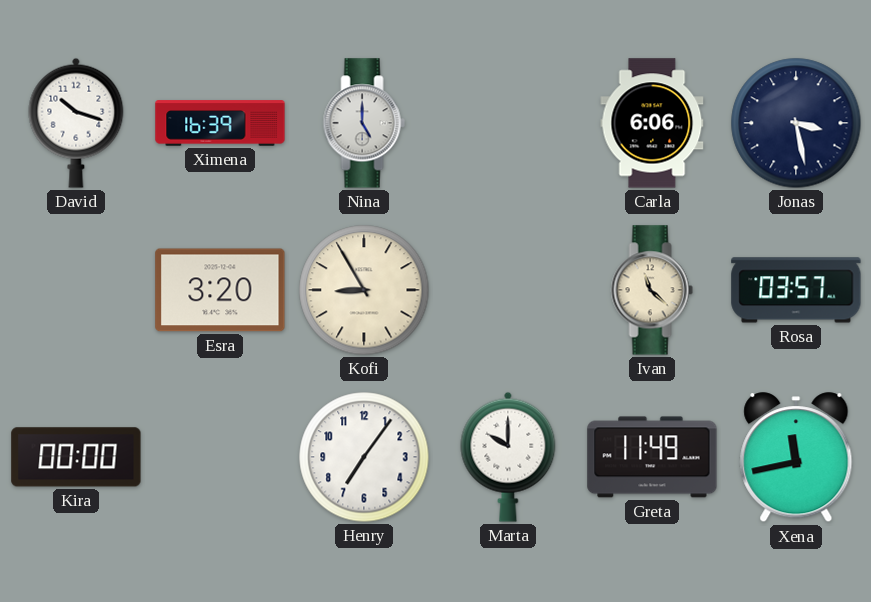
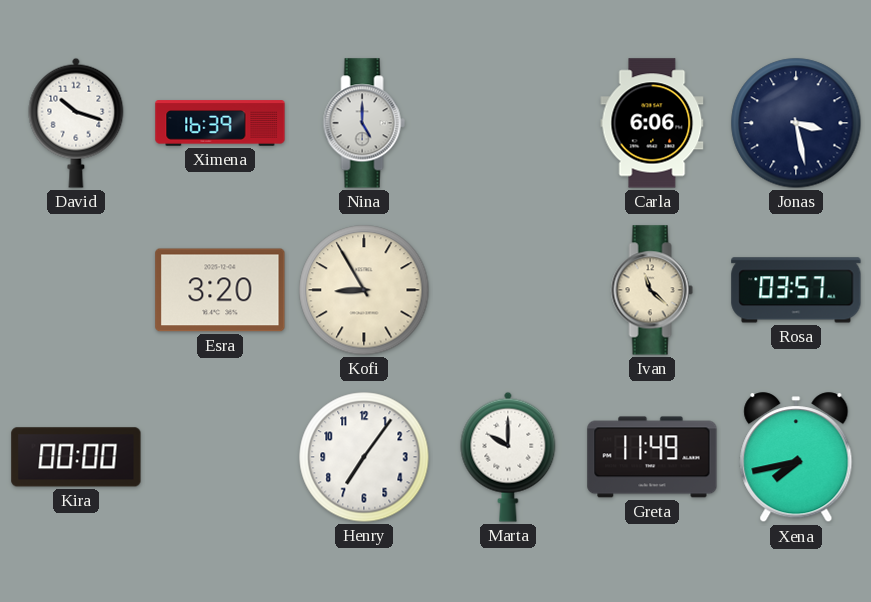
Xena: 11:43 -> 7:43
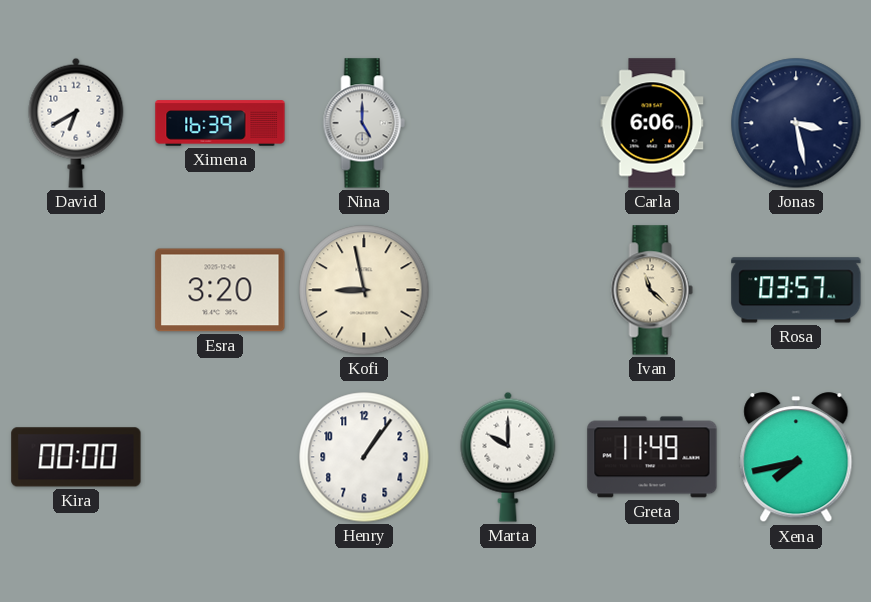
David: 10:18 -> 6:40
Kofi: 8:55 -> 8:58
Henry: 7:06 -> 1:06
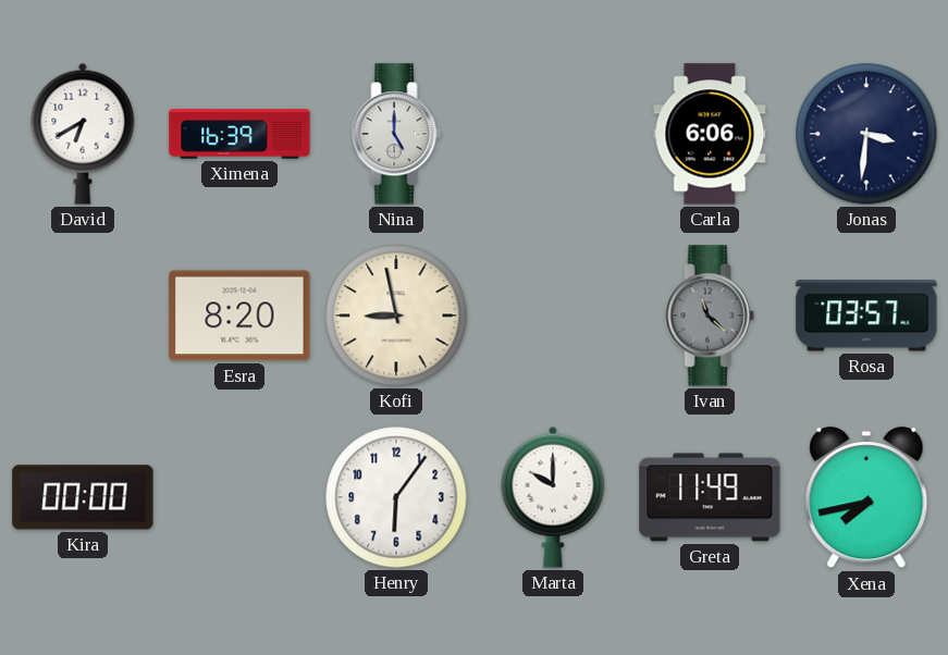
Jonas: 3:28 -> 3:31
Esra: 3:20 -> 8:20
Ivan dial: cream -> grey
Henry: 1:06 -> 6:06
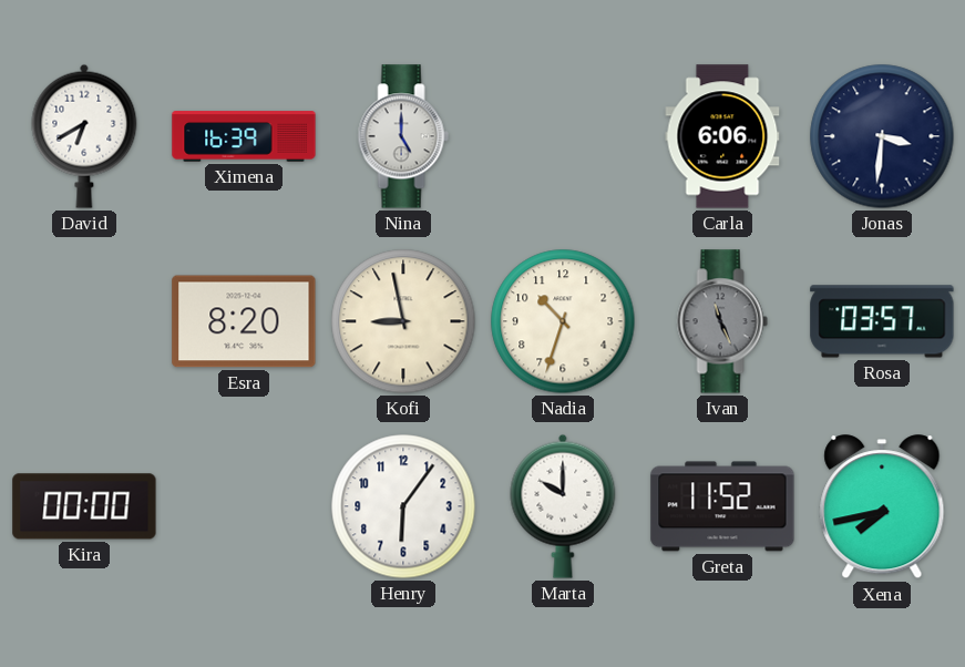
Nadia: none -> 10:33
Ivan: 11:22 -> 11:26
Greta: 11:49 -> 11:52
